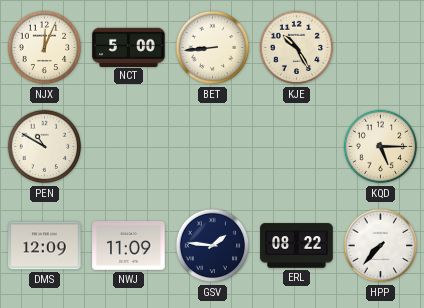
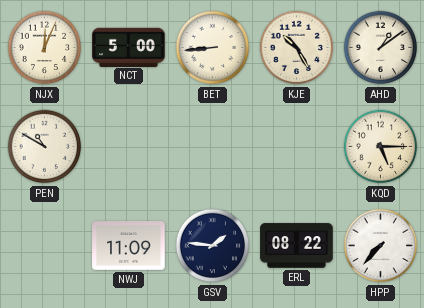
AHD: none -> 1:09
DMS: 12:09 -> none
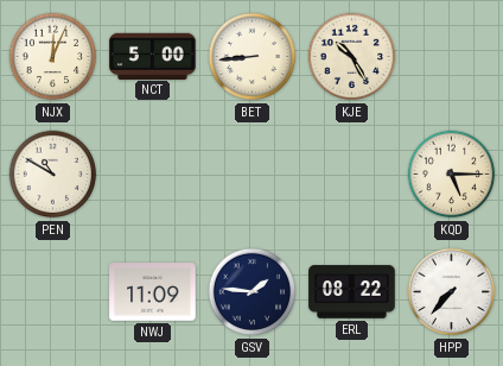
AHD: 1:09 -> none
